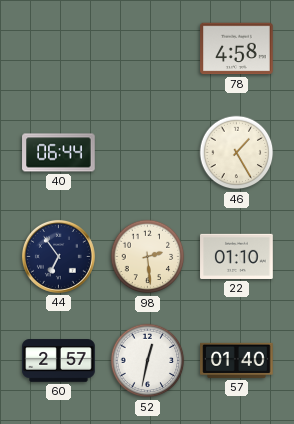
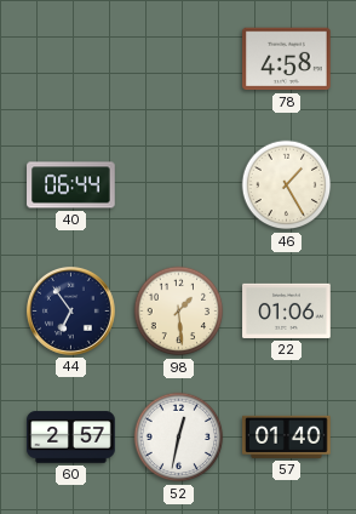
98: 2:29 -> 1:29
22: 01:10 -> 01:06
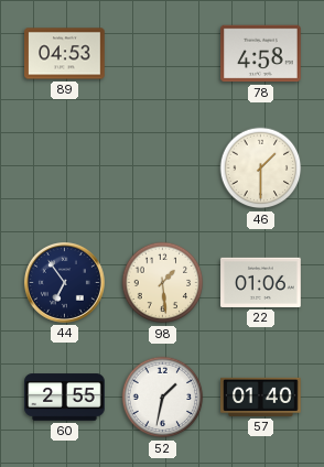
89: none -> 04:53
40: 06:44 -> none
46: 1:25 -> 1:30
60: 2:57 -> 2:55
52: 12:32 -> 1:32
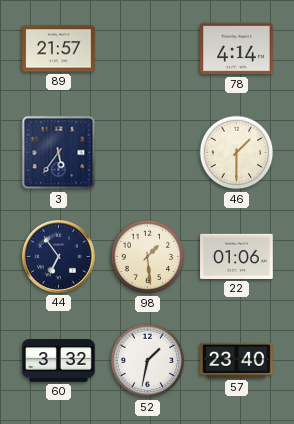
89: 04:53 -> 21:57
78: 4:58 -> 4:14
3: none -> 5:36
60: 2:55 -> 3:32
57: 01:40 -> 23:40
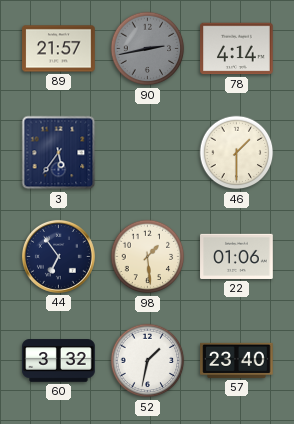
90: none -> 2:43
